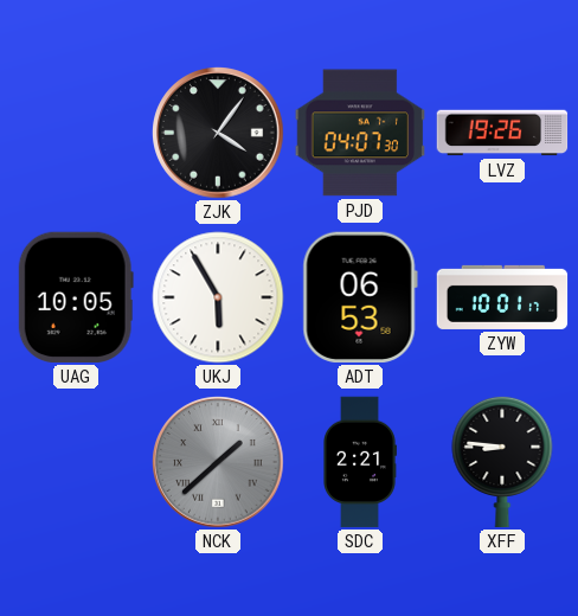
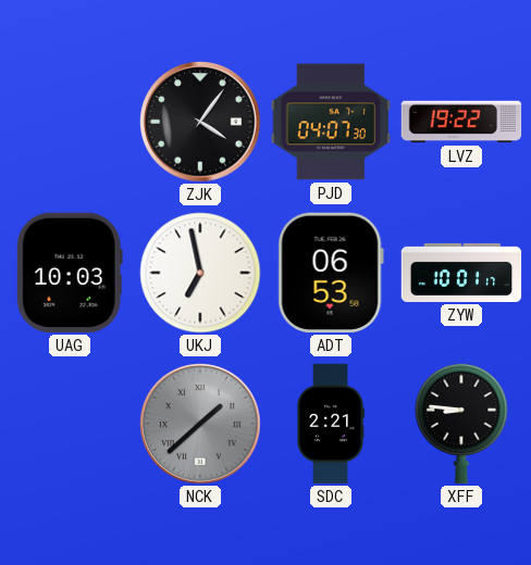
LVZ: 19:26 -> 19:22
UAG: 10:05 -> 10:03
UKJ: 5:55 -> 6:58
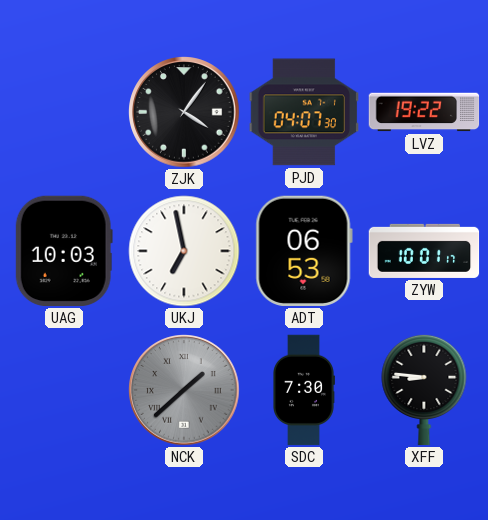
SDC: 2:21 -> 7:30
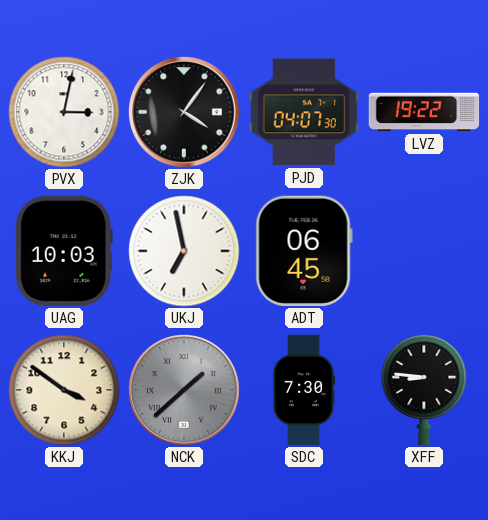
PVX: none -> 3:02
ADT: 06:53 -> 06:45
ZYW: 10:01 -> none
KKJ: none -> 3:51
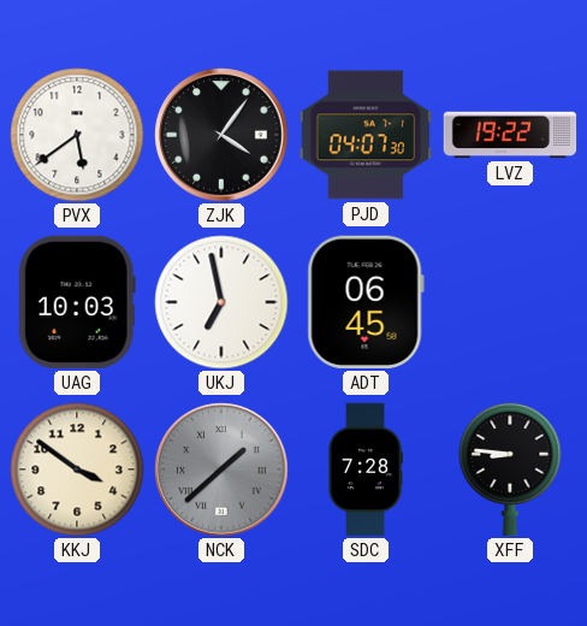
PVX: 3:02 -> 5:39
SDC: 7:30 -> 7:28
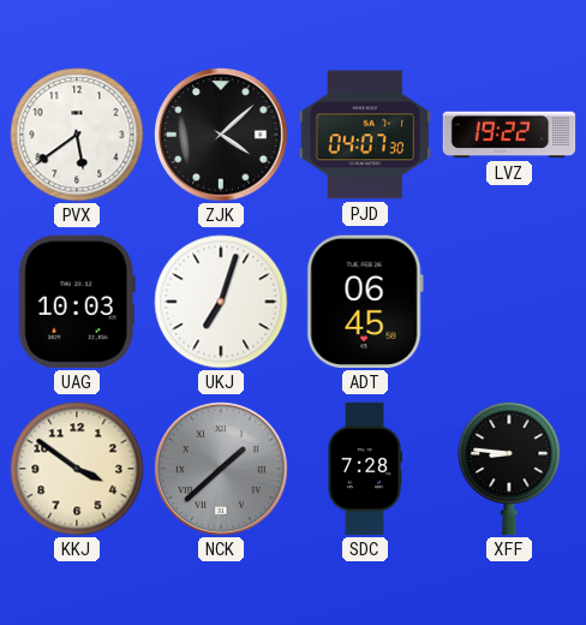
ZJK: 4:06 -> 4:08
UKJ: 6:58 -> 7:03
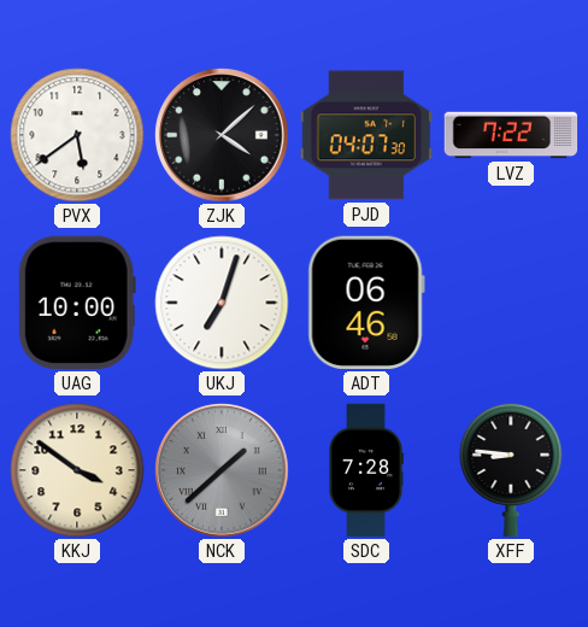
LVZ: 19:22 -> 7:22
UAG: 10:03 -> 10:00
ADT: 06:45 -> 06:46
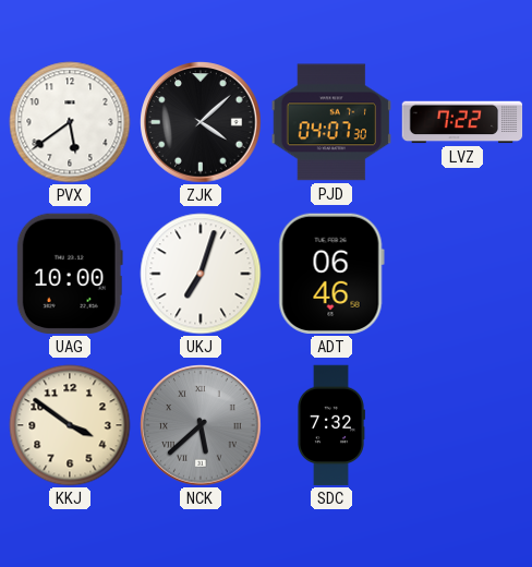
NCK: 1:38 -> 5:38
SDC: 7:28 -> 7:32
XFF: 8:46 -> none
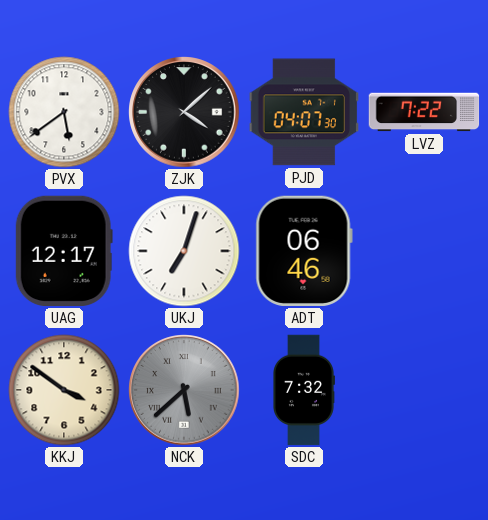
UAG: 10:00 -> 12:17
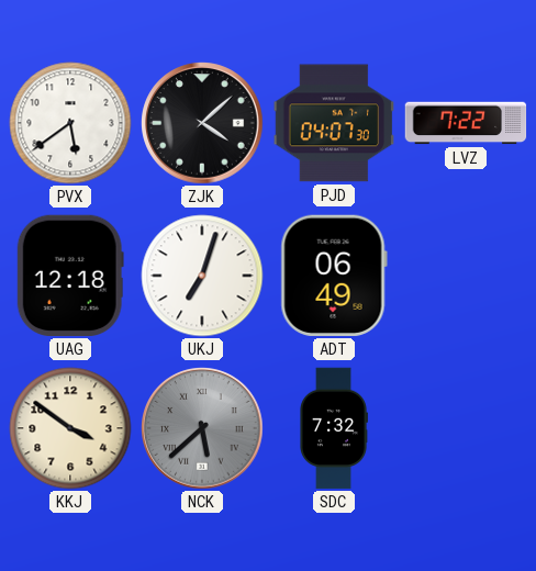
UAG: 12:17 -> 12:18
ADT: 06:46 -> 06:49
